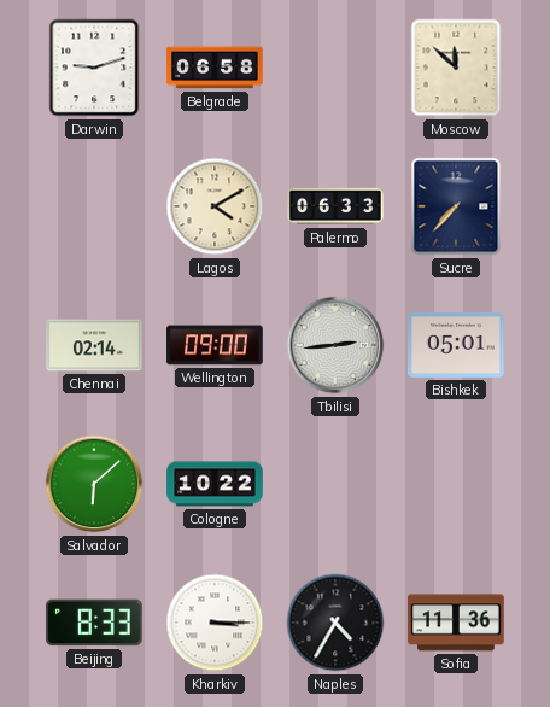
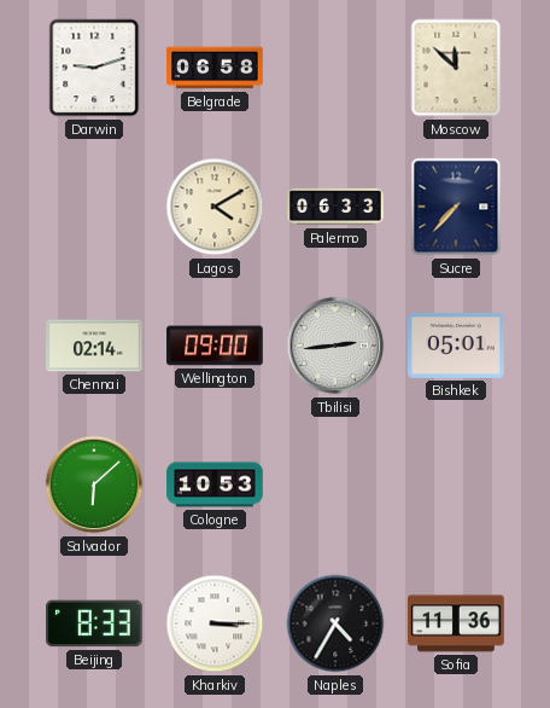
Cologne: 10:22 -> 10:53
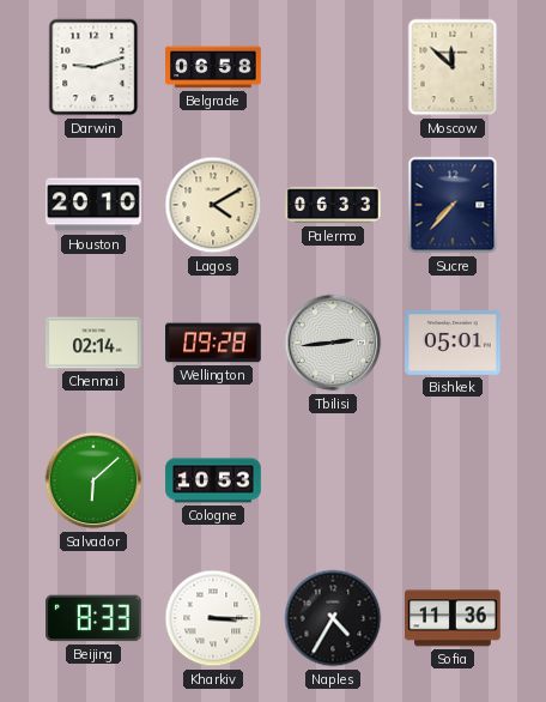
Houston: none -> 20:10
Wellington: 09:00 -> 09:28
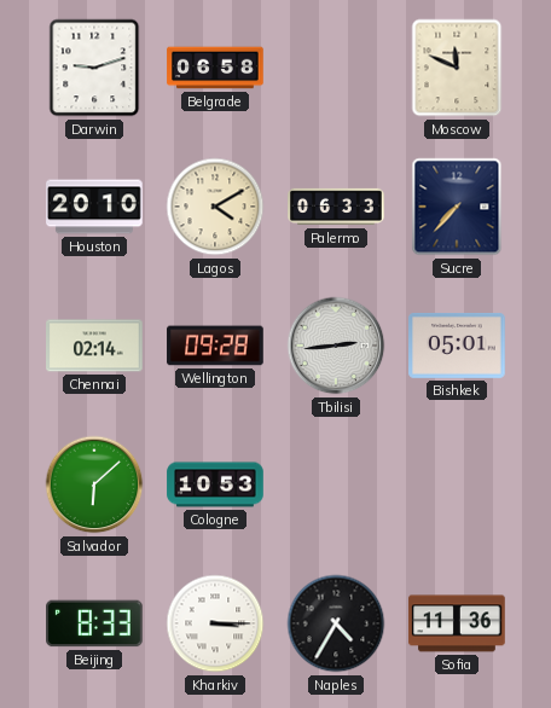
Moscow: 11:52 -> 11:49
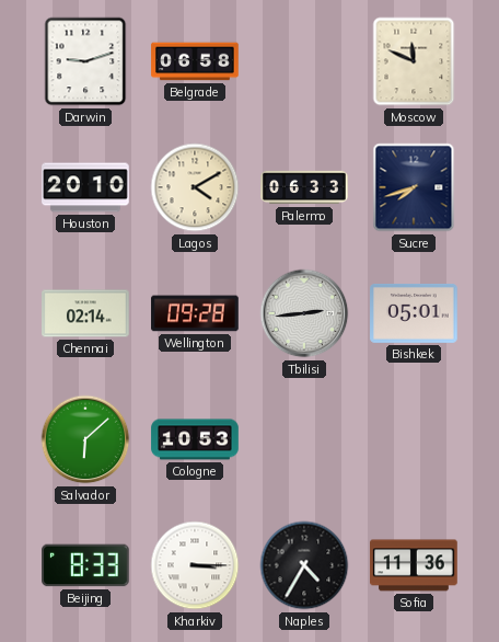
Sucre: 7:37 -> 7:42
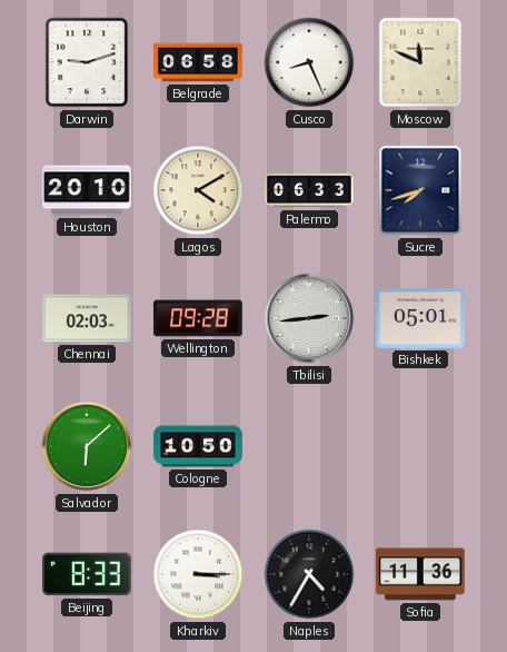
Cusco: none -> 8:26
Chennai: 02:14 -> 02:03
Cologne: 10:53 -> 10:50
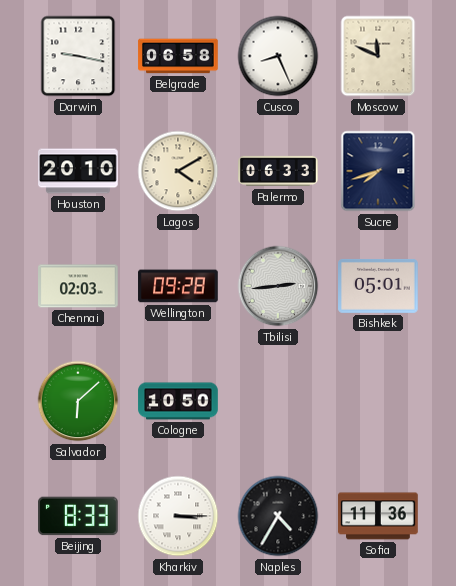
Darwin: 9:12 -> 9:17
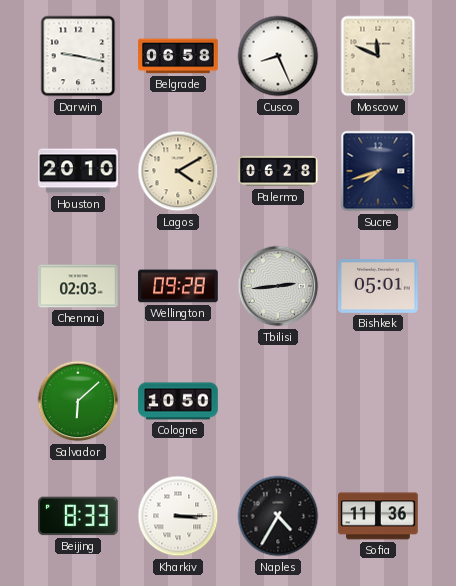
Palermo: 06:33 -> 06:28
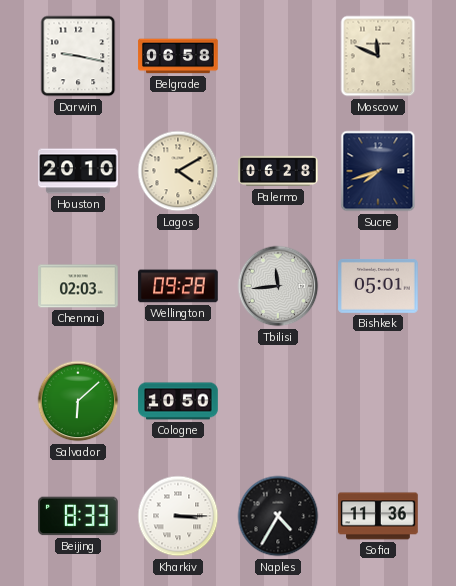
Cusco: 8:26 -> none
Tbilisi: 2:44 -> 11:44
